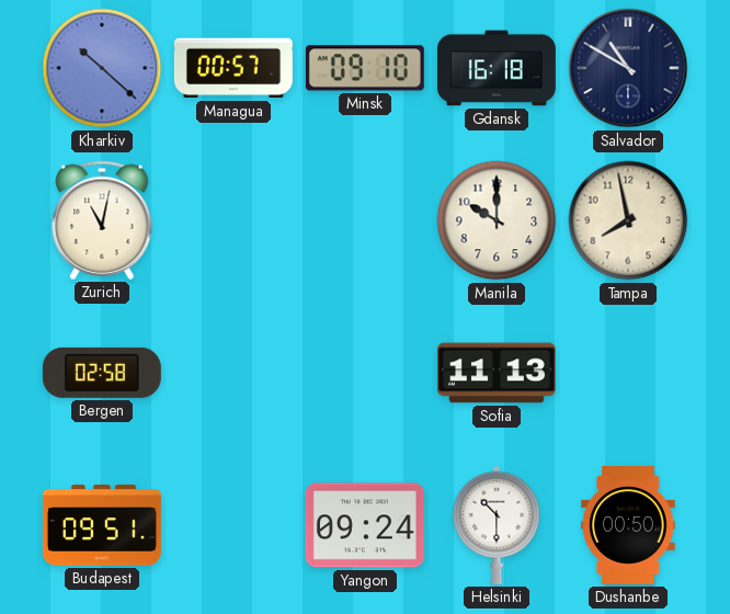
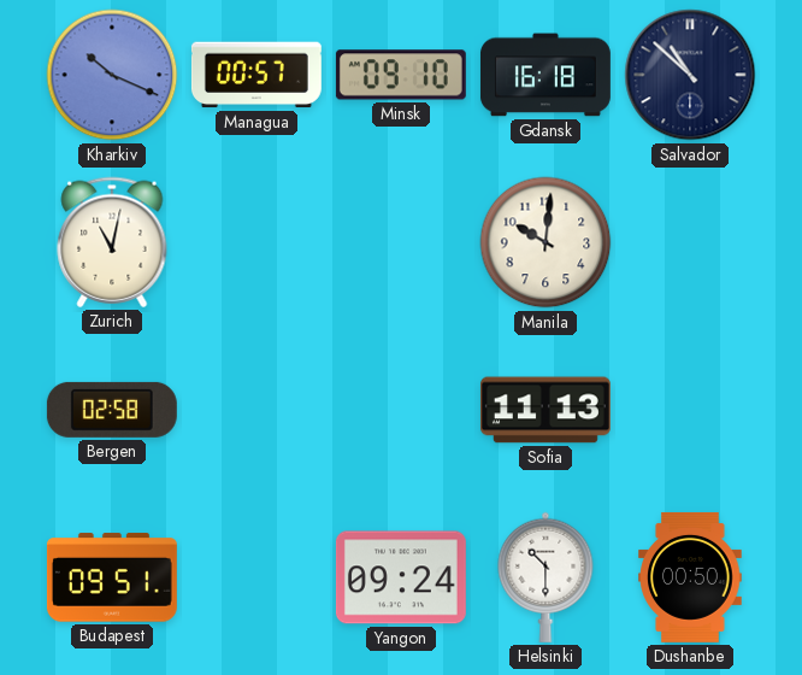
Kharkiv: 10:22 -> 10:19
Salvador: 10:50 -> 10:52
Manila: 10:00 -> 10:01
Tampa: 7:58 -> none
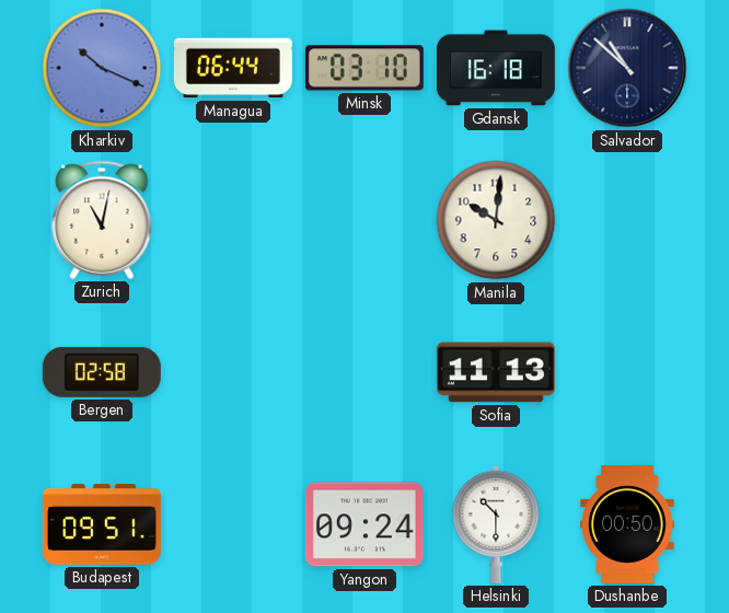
Managua: 00:57 -> 06:44
Minsk: 09:10 -> 03:10
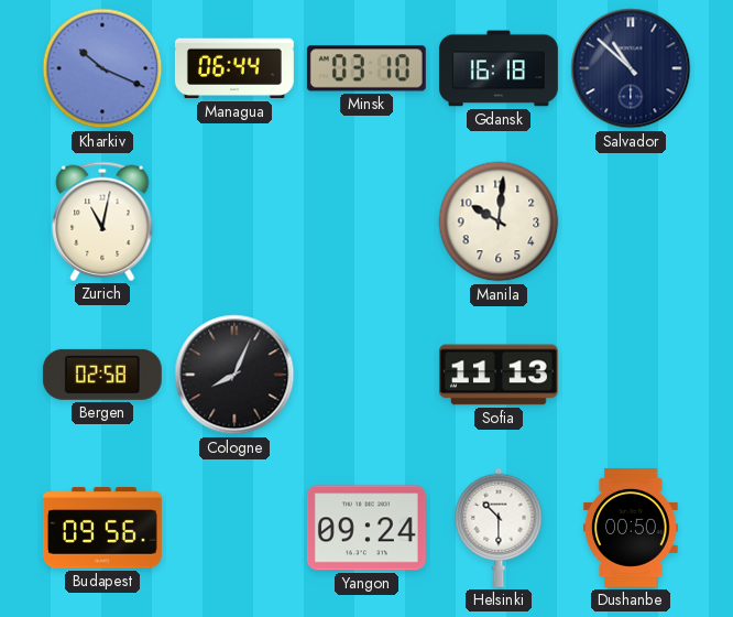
Cologne: none -> 8:04
Budapest: 09:51 -> 09:56
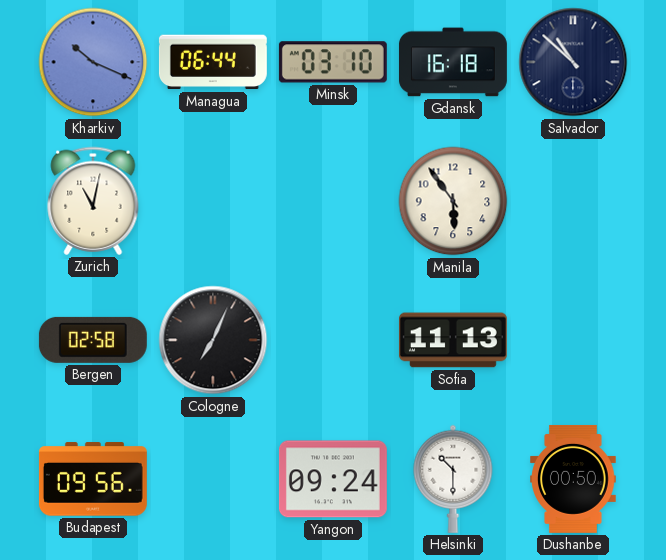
Manila: 10:01 -> 5:54
Cologne: 8:04 -> 7:04
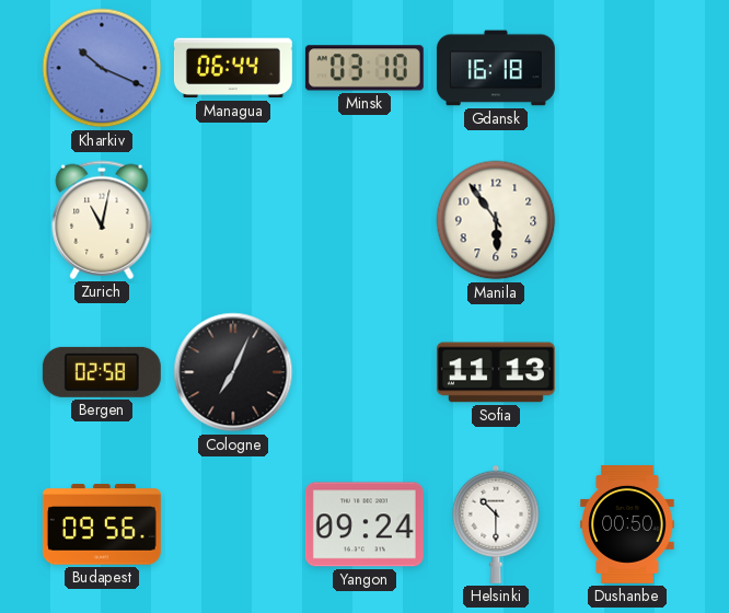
Salvador: 10:52 -> none
